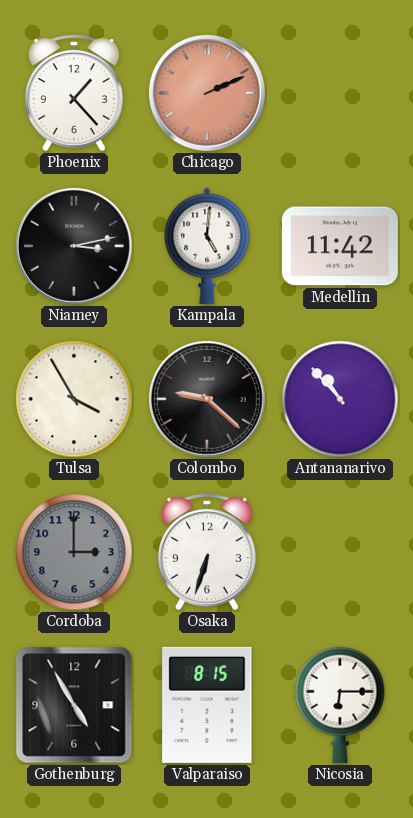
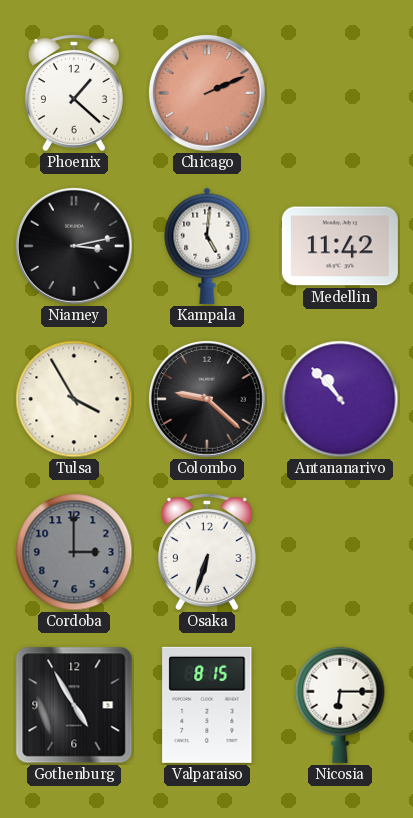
Phoenix: 1:23 -> 1:22
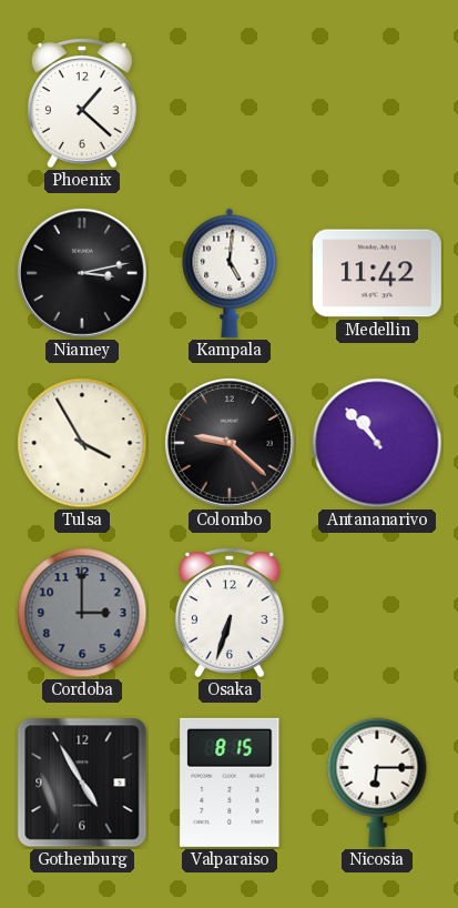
Chicago: 2:11 -> none
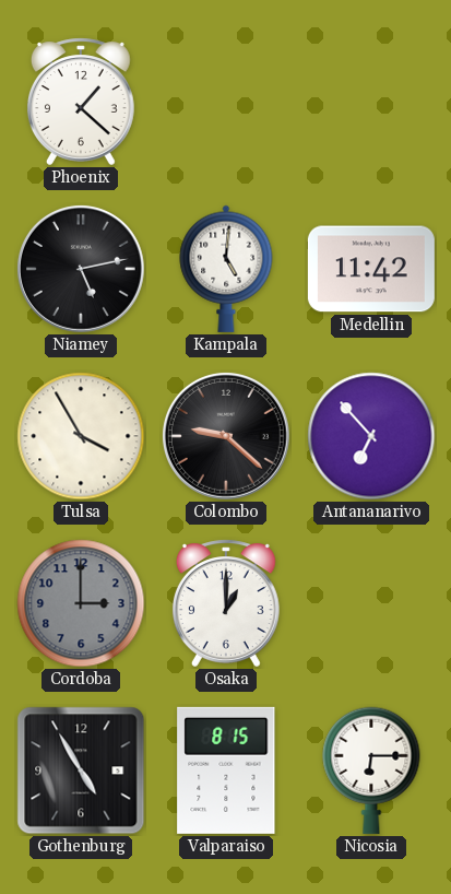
Niamey: 3:13 -> 5:13
Antananarivo: 10:53 -> 6:53
Osaka: 6:33 -> 1:00
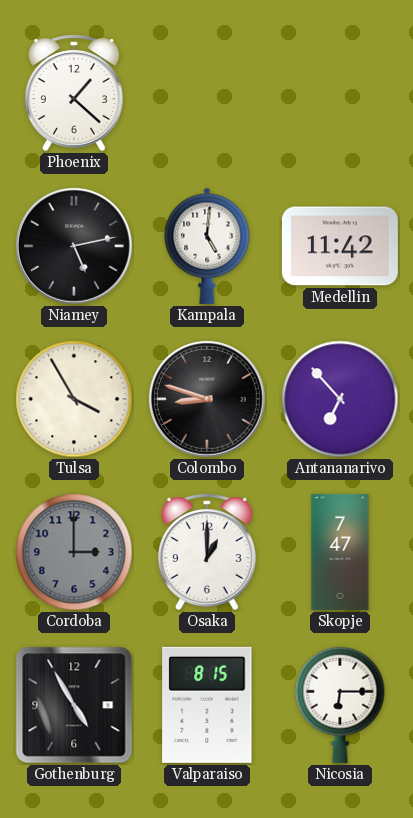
Colombo: 9:22 -> 8:48
Skopje: none -> 7:47
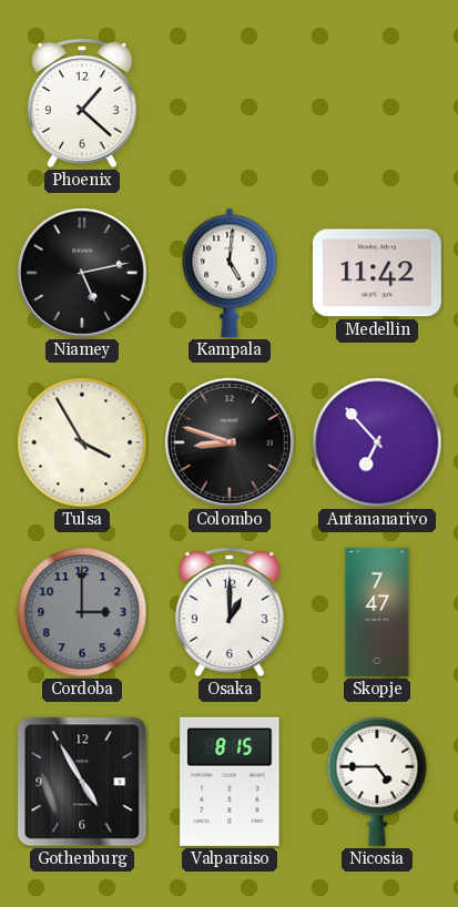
Nicosia: 6:15 -> 4:45
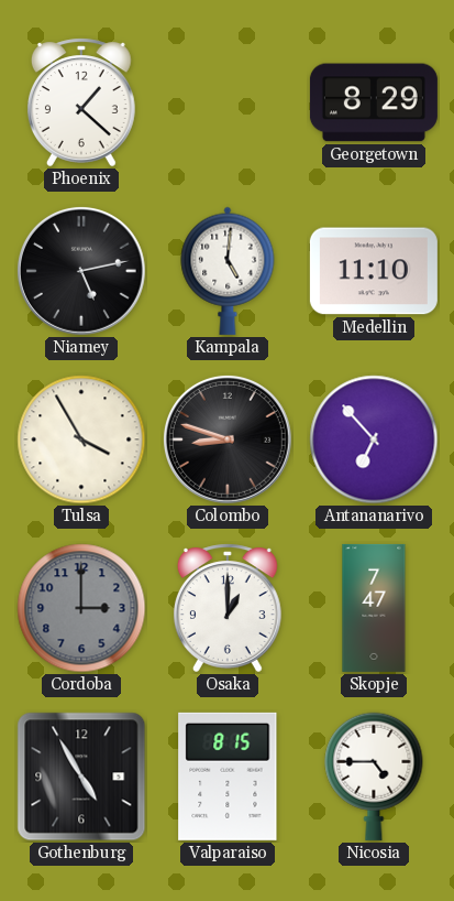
Georgetown: none -> 8:29
Medellin: 11:42 -> 11:10
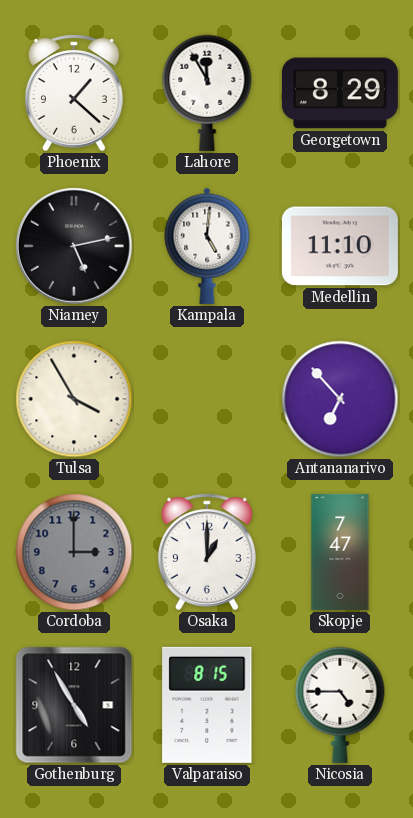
Lahore: none -> 11:55
Colombo: 8:48 -> none
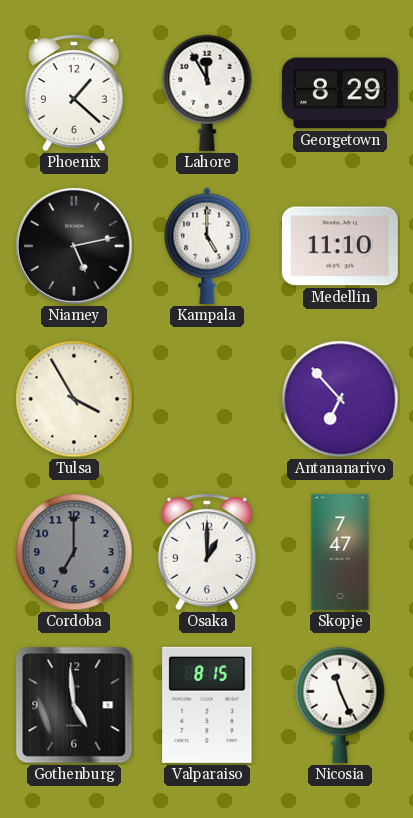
Kampala: 5:01 -> 5:00
Cordoba: 3:00 -> 7:00
Gothenburg: 4:55 -> 4:59
Nicosia: 4:45 -> 11:26
